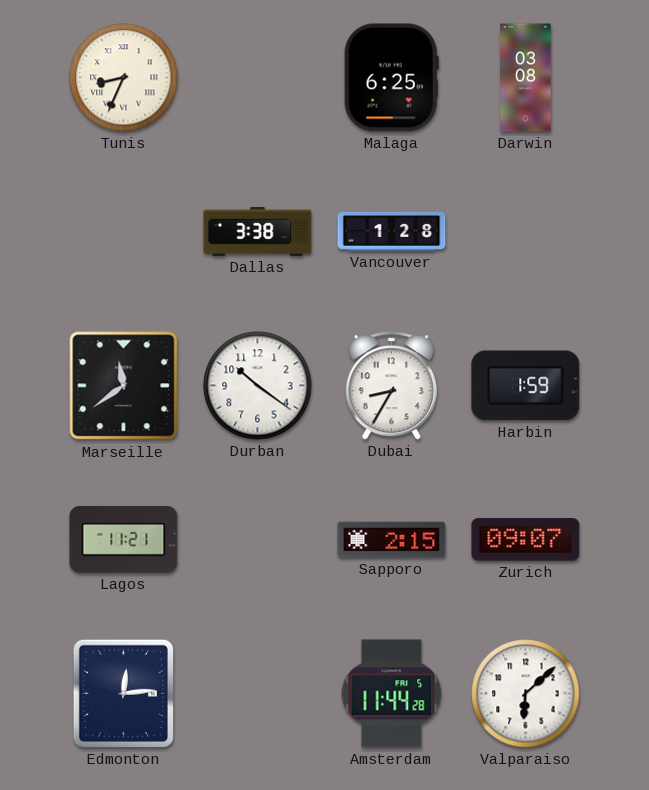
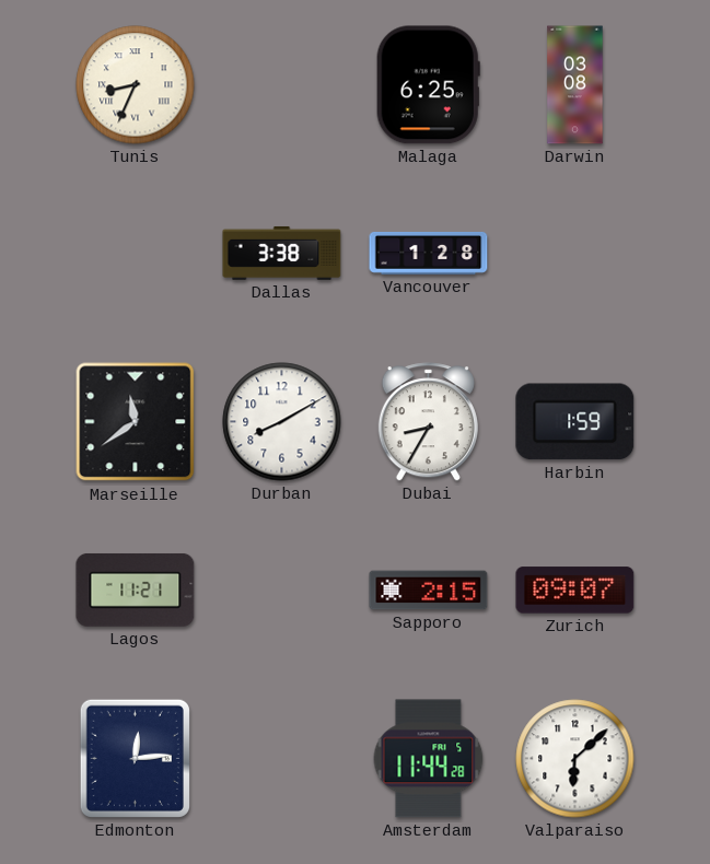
Durban: 10:21 -> 8:10
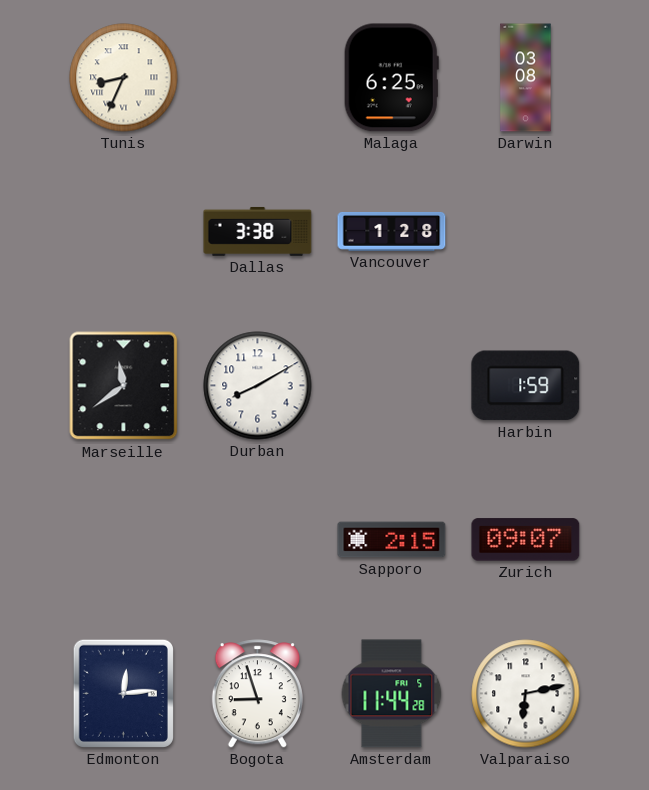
Dubai: 8:35 -> none
Lagos: 11:21 -> none
Bogota: none -> 8:57
Valparaiso: 6:08 -> 6:13
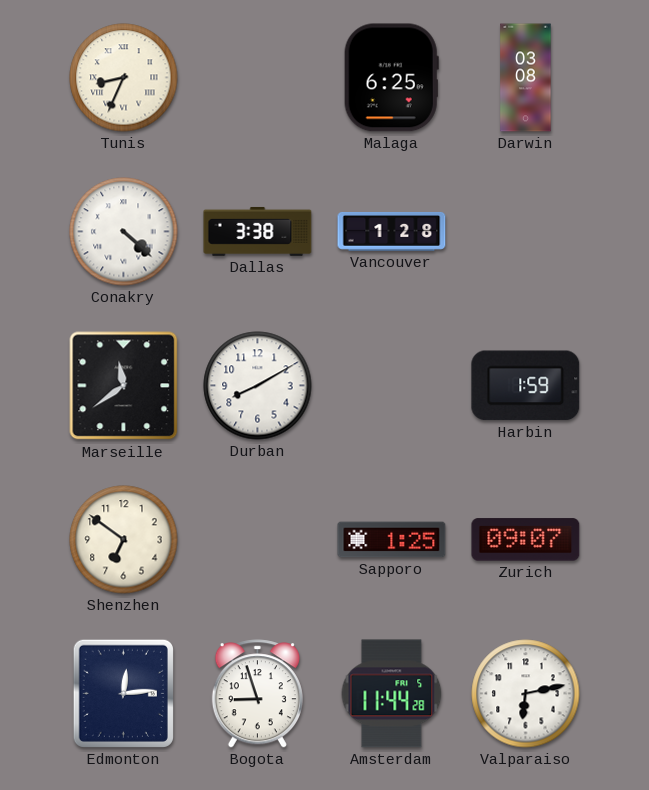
Conakry: none -> 4:22
Shenzhen: none -> 6:51
Sapporo: 2:15 -> 1:25
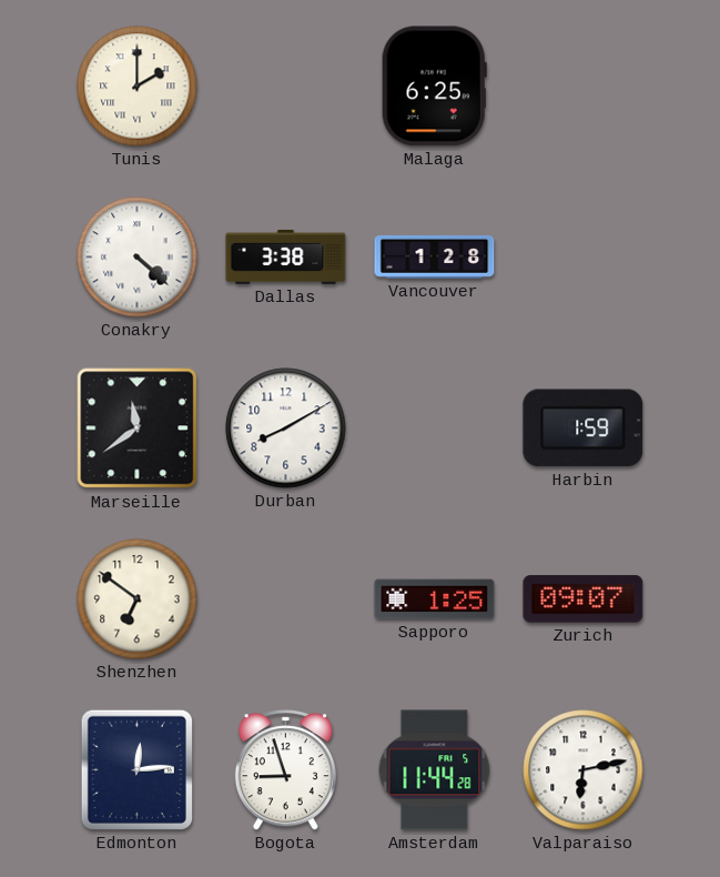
Tunis: 8:34 -> 2:00
Darwin: 03:08 -> none
